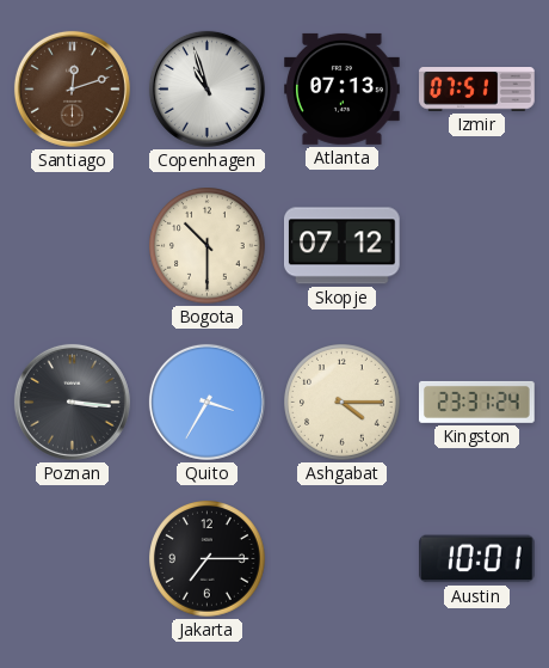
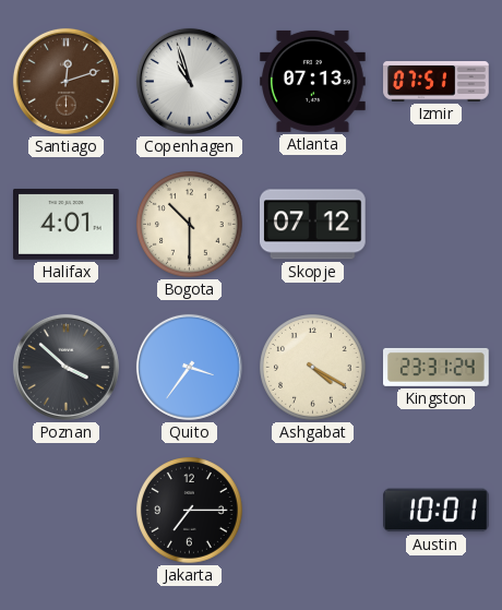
Halifax: none -> 4:01
Poznan: 3:16 -> 3:52
Quito: 3:35 -> 3:36
Ashgabat: 4:15 -> 4:20
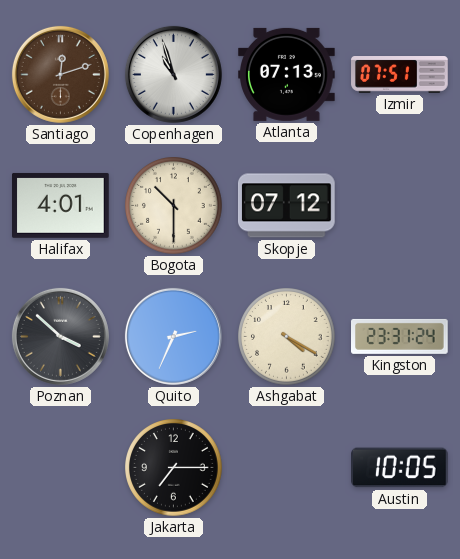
Quito: 3:36 -> 2:34
Austin: 10:01 -> 10:05
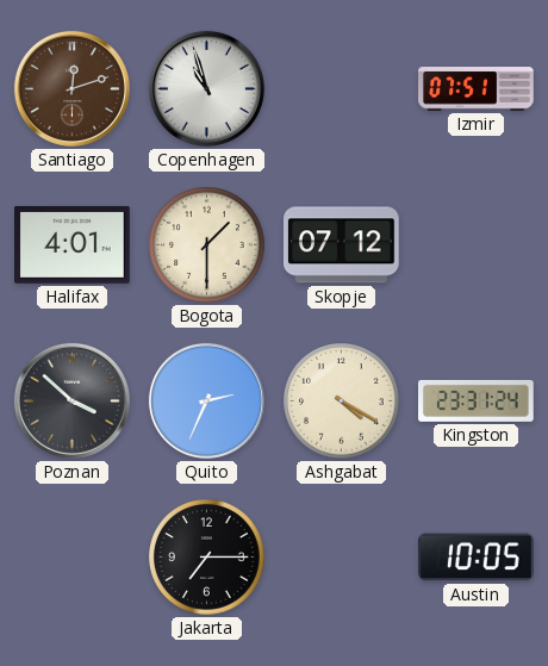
Atlanta: 07:13 -> none
Bogota: 10:30 -> 1:30
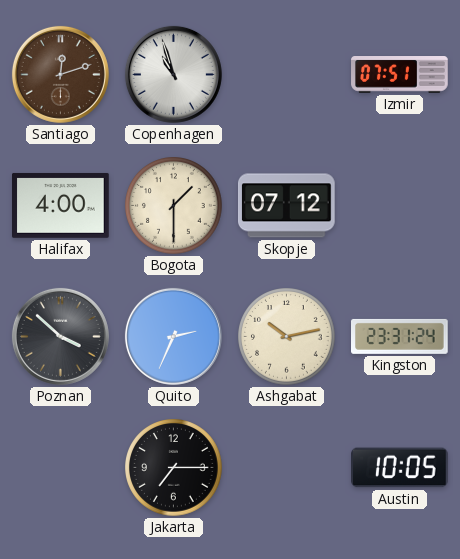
Halifax: 4:01 -> 4:00
Ashgabat: 4:20 -> 10:13
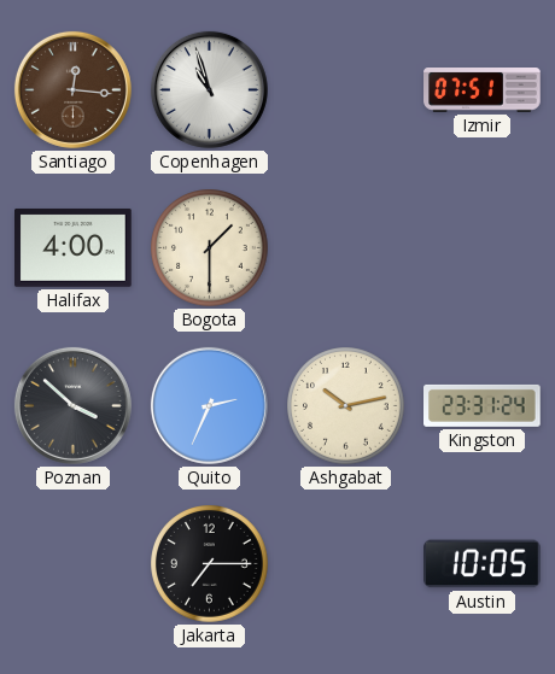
Santiago: 12:12 -> 12:16
Skopje: 07:12 -> none
